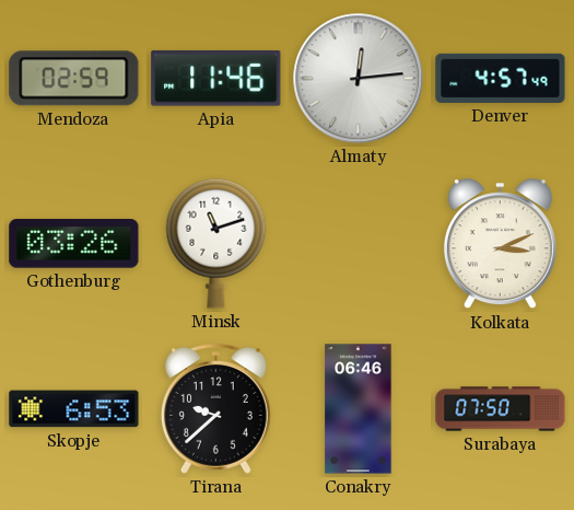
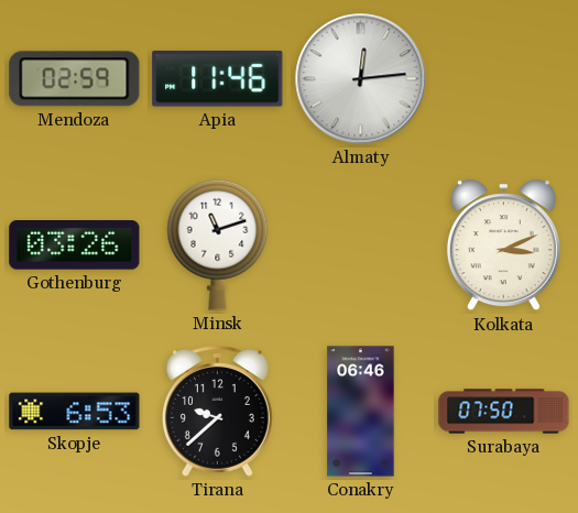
Denver: 4:57 -> none
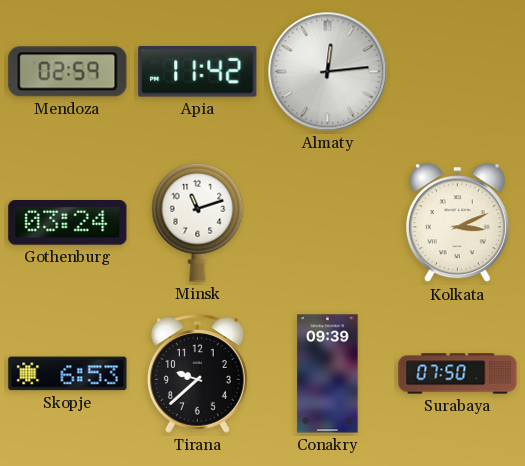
Apia: 11:46 -> 11:42
Gothenburg: 03:26 -> 03:24
Conakry: 06:46 -> 09:39
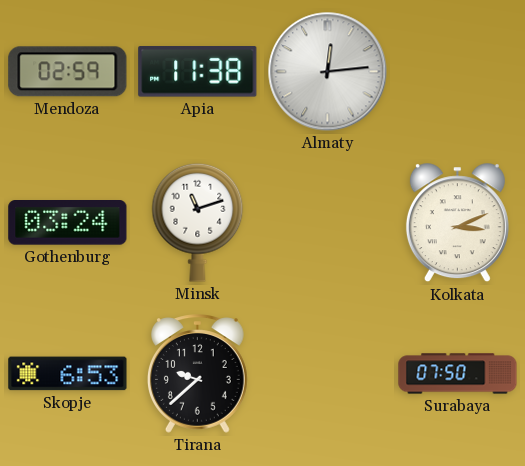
Apia: 11:42 -> 11:38
Conakry: 09:39 -> none
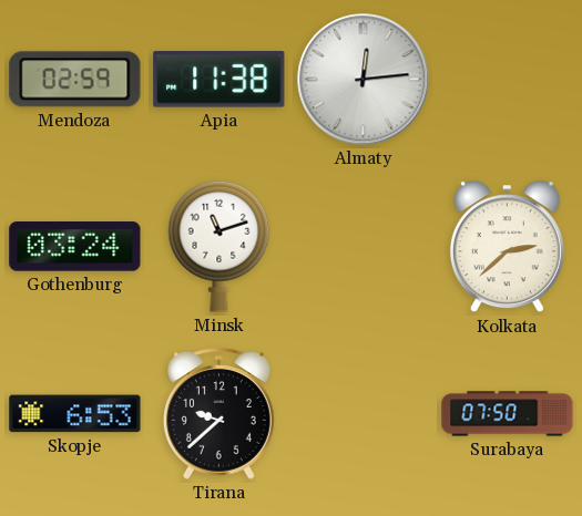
Kolkata: 3:11 -> 2:38
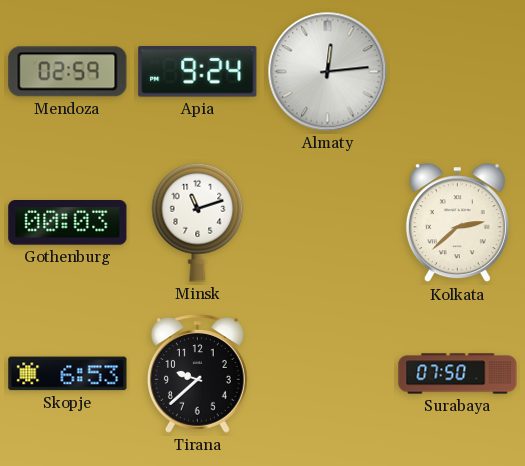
Apia: 11:38 -> 9:24
Gothenburg: 03:24 -> 00:03
